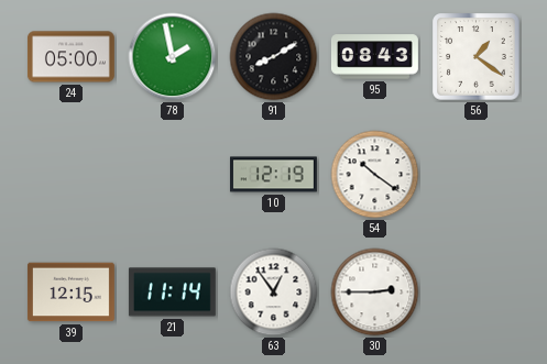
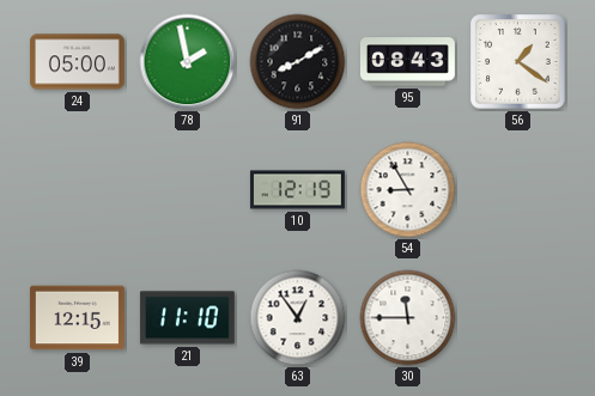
54: 10:21 -> 8:55
21: 11:14 -> 11:10
30: 2:45 -> 11:45
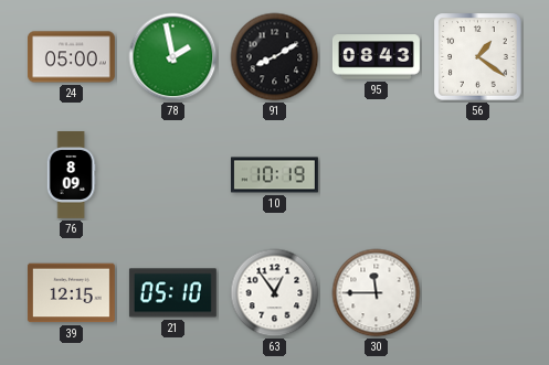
76: none -> 8:09
10: 12:19 -> 10:19
54: 8:55 -> none
21: 11:10 -> 05:10
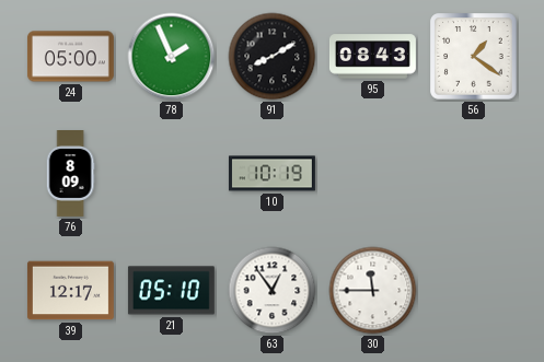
78: 1:58 -> 1:56
39: 12:15 -> 12:17
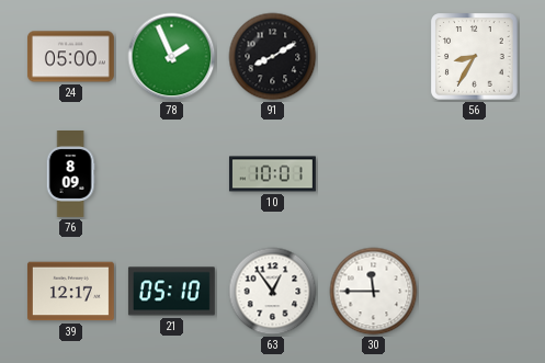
95: 08:43 -> none
56: 1:21 -> 8:35
10: 10:19 -> 10:01
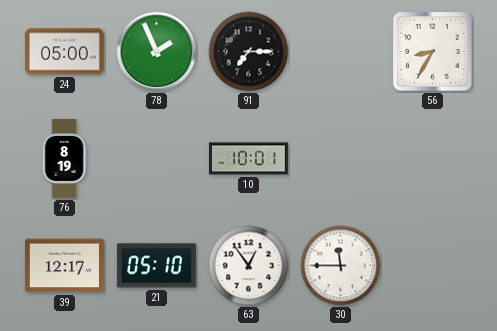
91: 8:10 -> 7:15
76: 8:09 -> 8:19
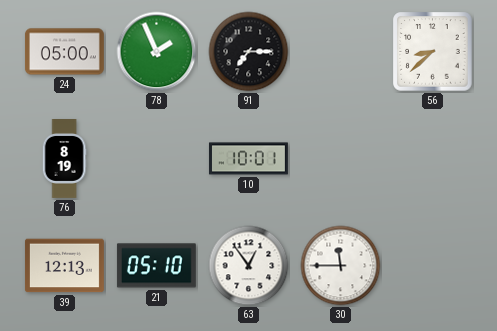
56: 8:35 -> 8:38
39: 12:17 -> 12:13
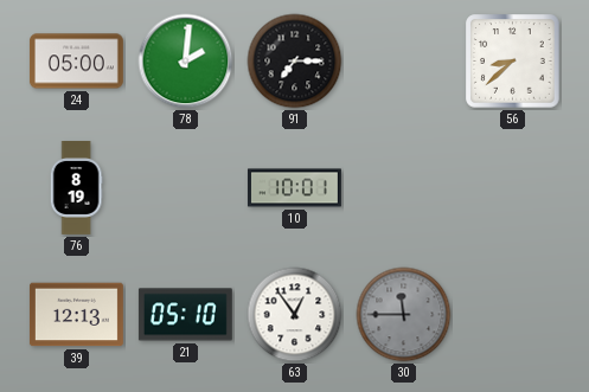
78: 1:56 -> 2:01
30 dial: white -> grey
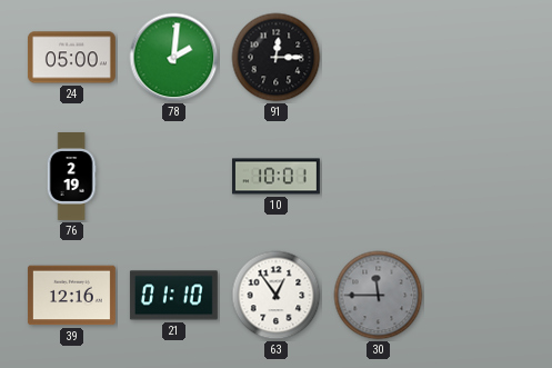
91: 7:15 -> 12:15
56: 8:38 -> none
76: 8:19 -> 2:19
39: 12:13 -> 12:16
21: 05:10 -> 01:10
